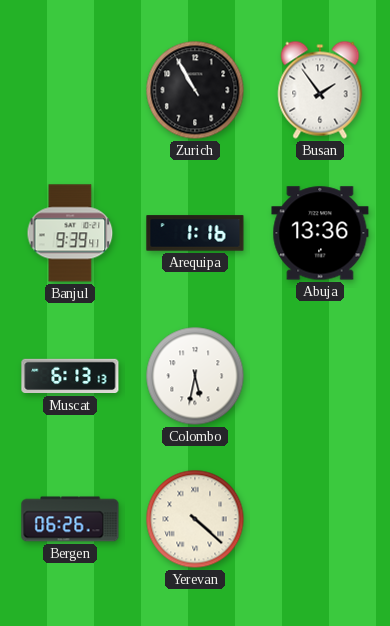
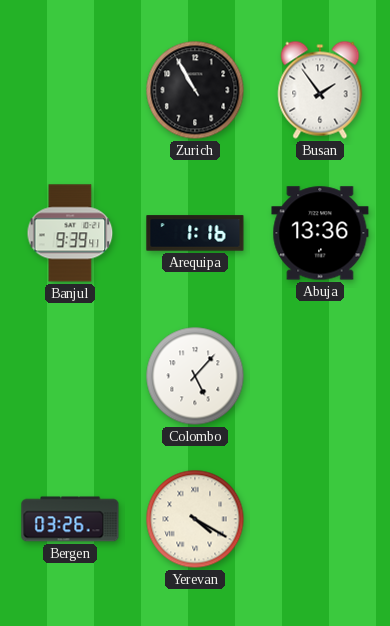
Muscat: 6:13 -> none
Colombo: 5:32 -> 5:07
Bergen: 06:26 -> 03:26
Yerevan: 4:22 -> 4:20
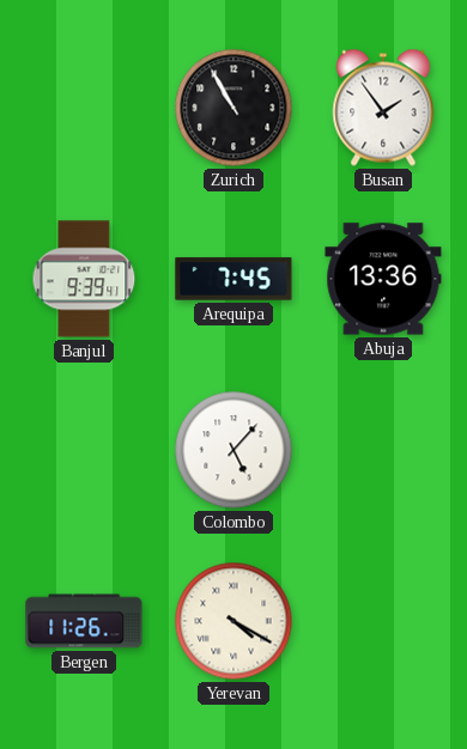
Arequipa: 1:16 -> 7:45
Bergen: 03:26 -> 11:26
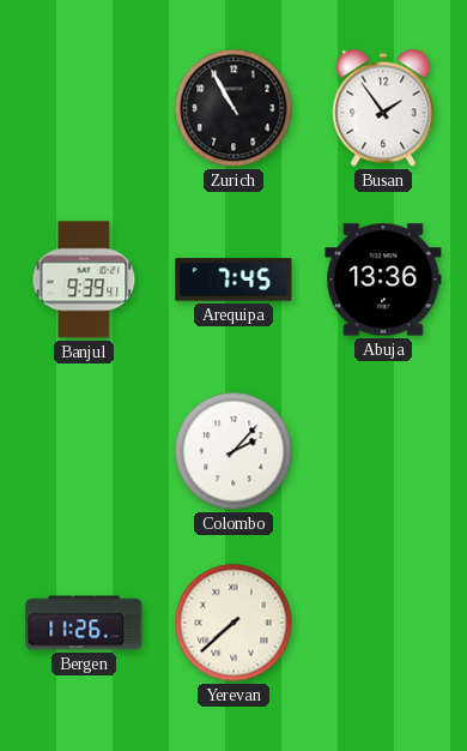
Colombo: 5:07 -> 2:07
Yerevan: 4:20 -> 7:38
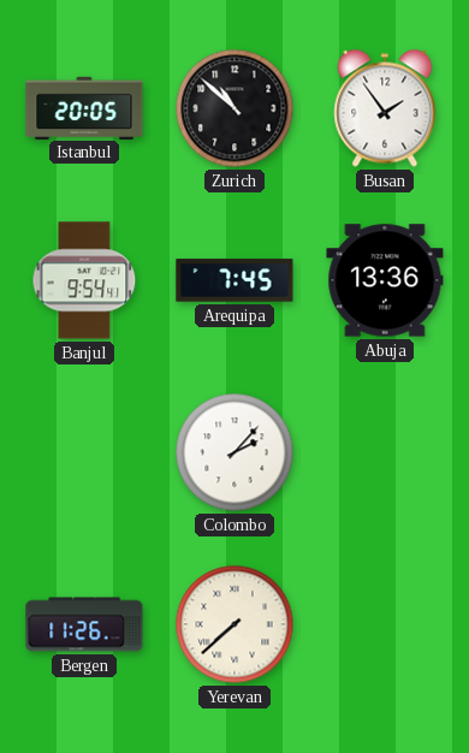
Istanbul: none -> 20:05
Zurich: 10:55 -> 10:52
Banjul: 9:39 -> 9:54
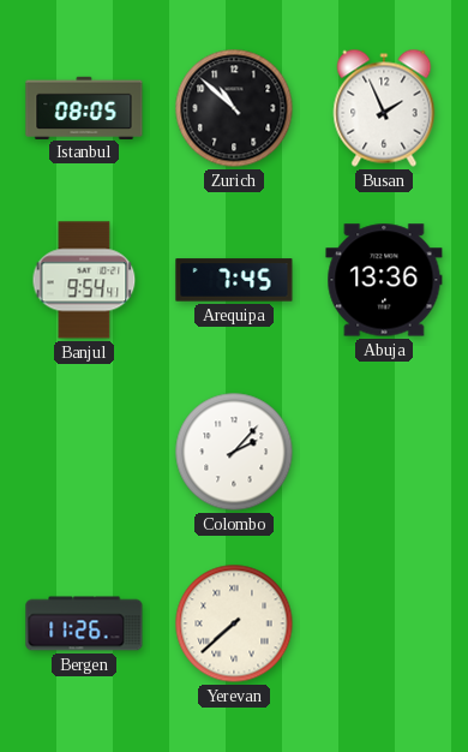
Istanbul: 20:05 -> 08:05
Busan: 1:54 -> 1:56
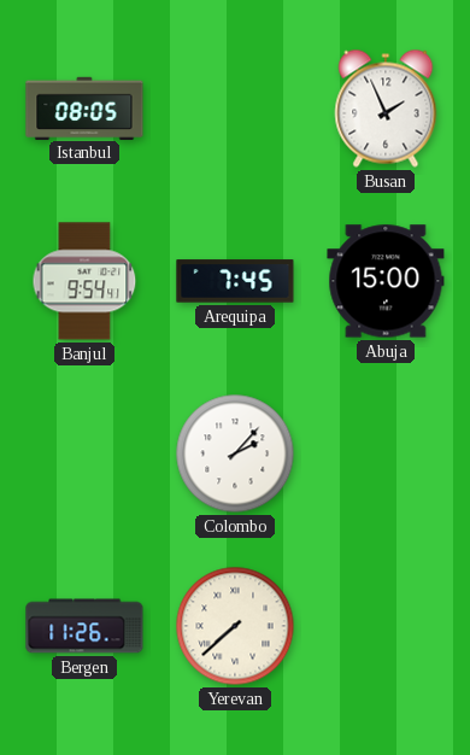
Zurich: 10:52 -> none
Abuja: 13:36 -> 15:00
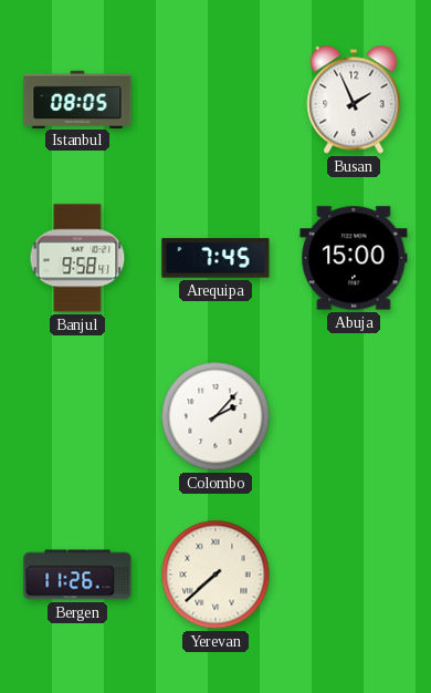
Banjul: 9:54 -> 9:58
